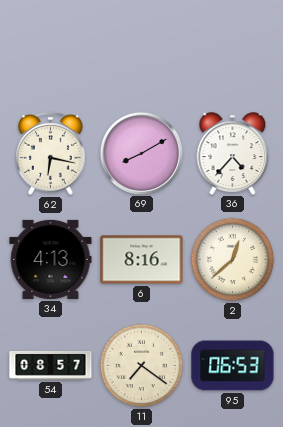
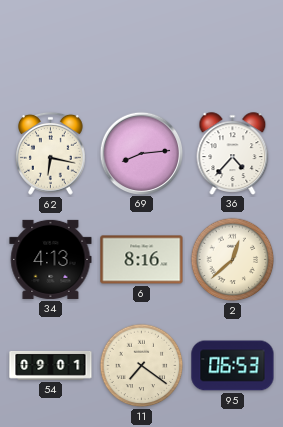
69: 8:10 -> 8:14
54: 08:57 -> 09:01
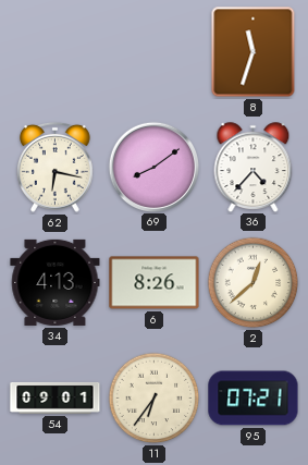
8: none -> 11:33
69: 8:14 -> 8:09
6: 8:16 -> 8:26
11: 7:21 -> 6:36
95: 06:53 -> 07:21
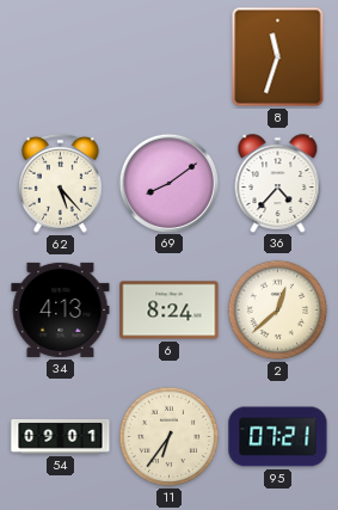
62: 6:17 -> 5:23
6: 8:26 -> 8:24
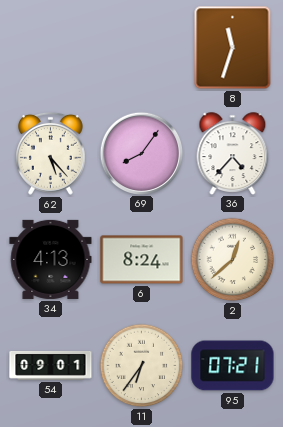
69: 8:09 -> 8:06
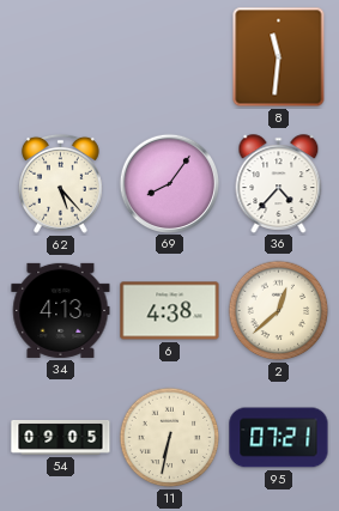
8: 11:33 -> 11:31
6: 8:24 -> 4:38
54: 09:01 -> 09:05
11: 6:36 -> 6:32
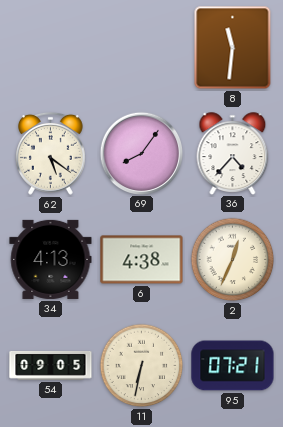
62: 5:23 -> 5:21
2: 12:38 -> 12:34
